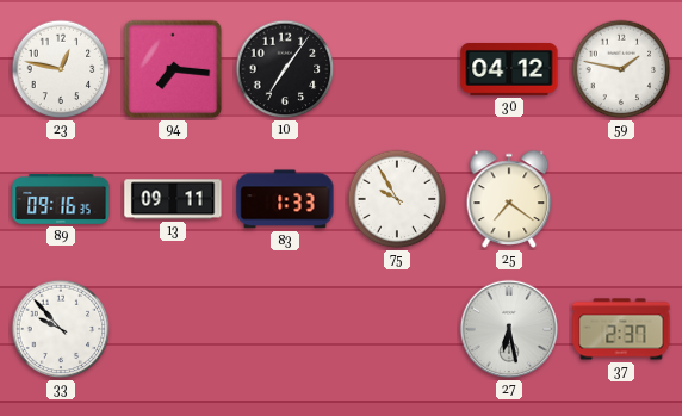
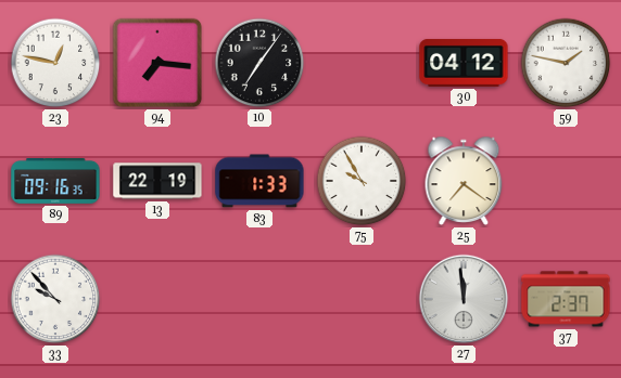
13: 09:11 -> 22:19
27: 6:28 -> 11:59
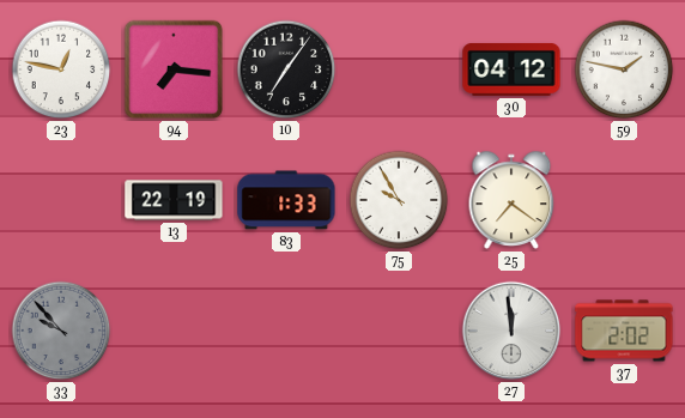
89: 09:16 -> none
33 dial: white -> grey
37: 2:37 -> 2:02
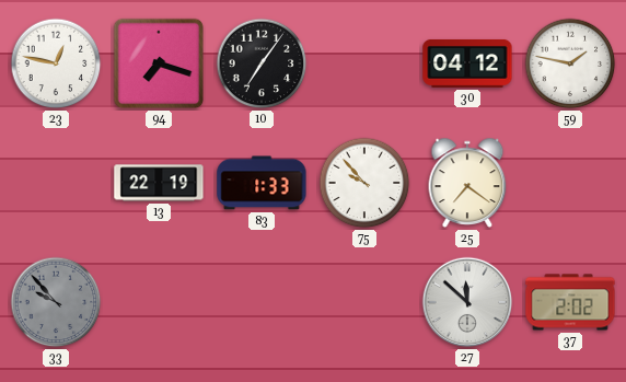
94: 7:16 -> 7:18
75: 9:55 -> 9:53
27: 11:59 -> 11:52
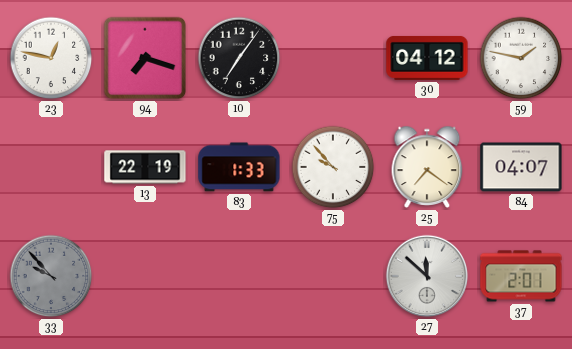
84: none -> 04:07
37: 2:02 -> 2:01
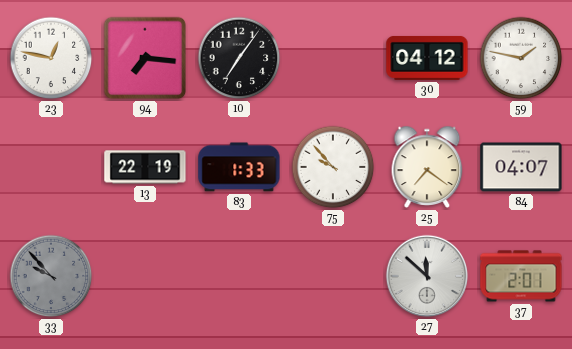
94: 7:18 -> 7:16
